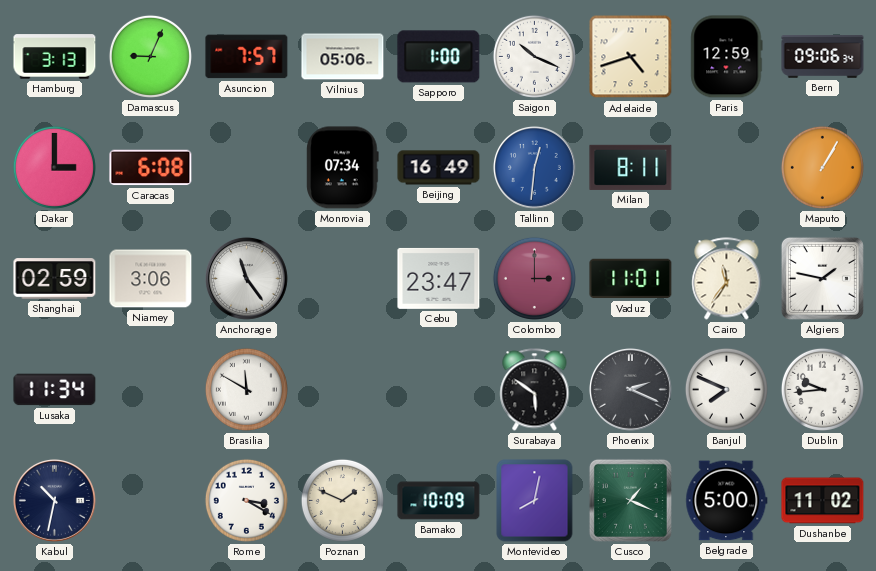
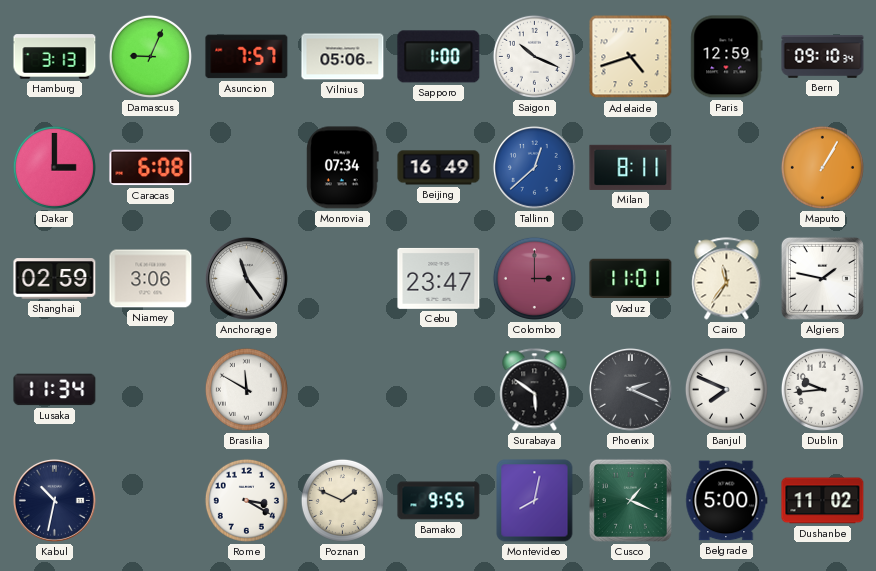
Bern: 09:06 -> 09:10
Tallinn: 12:31 -> 12:38
Bamako: 10:09 -> 9:55
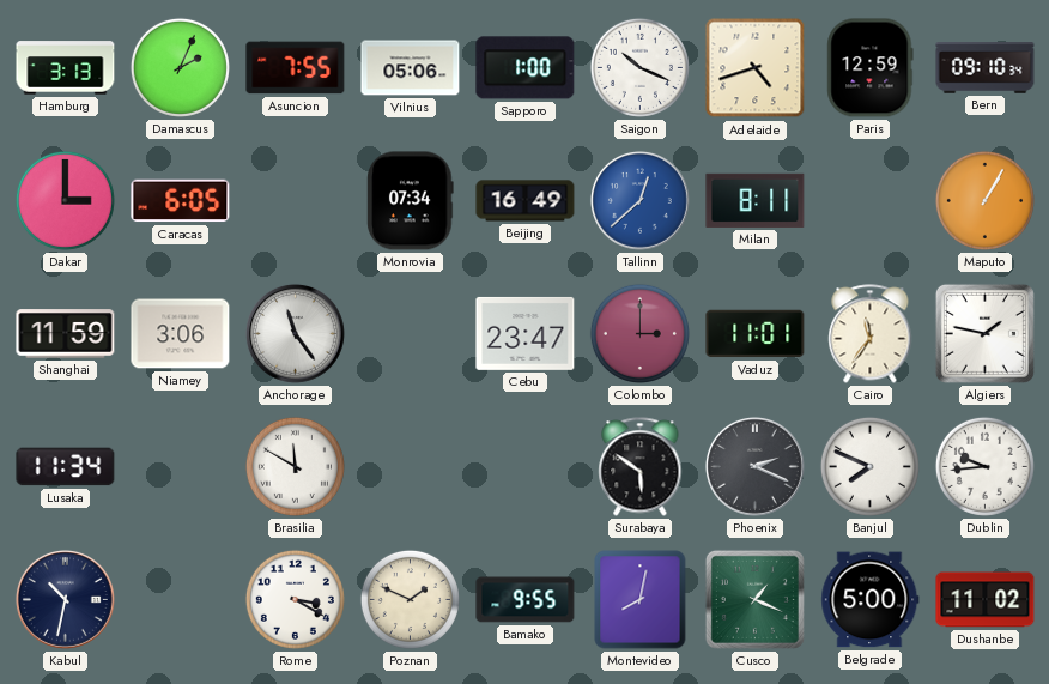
Damascus: 9:04 -> 2:04
Asuncion: 7:57 -> 7:55
Caracas: 6:08 -> 6:05
Shanghai: 02:59 -> 11:59
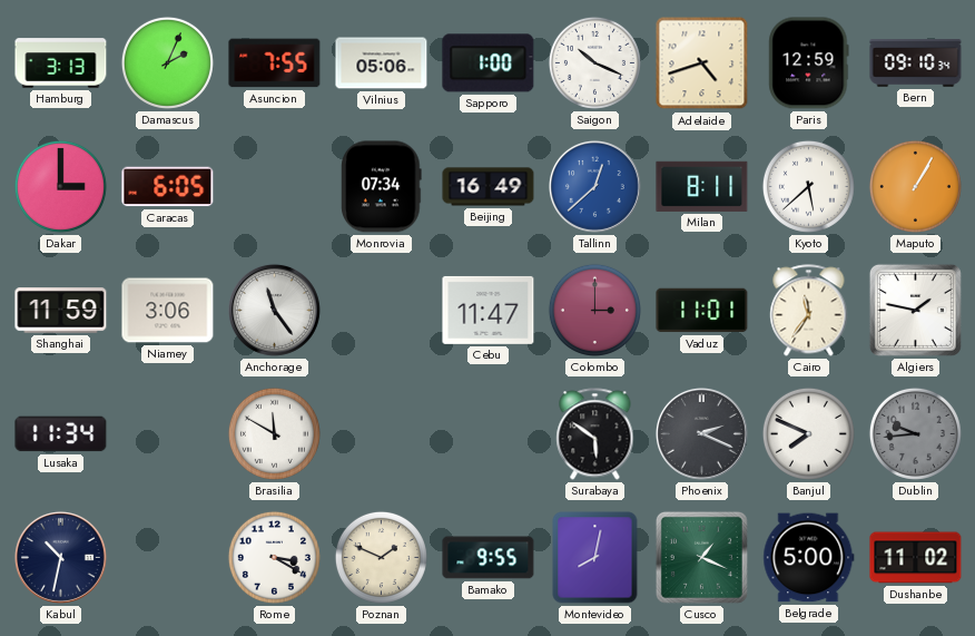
Kyoto: none -> 5:38
Cebu: 23:47 -> 11:47
Dublin dial: white -> grey
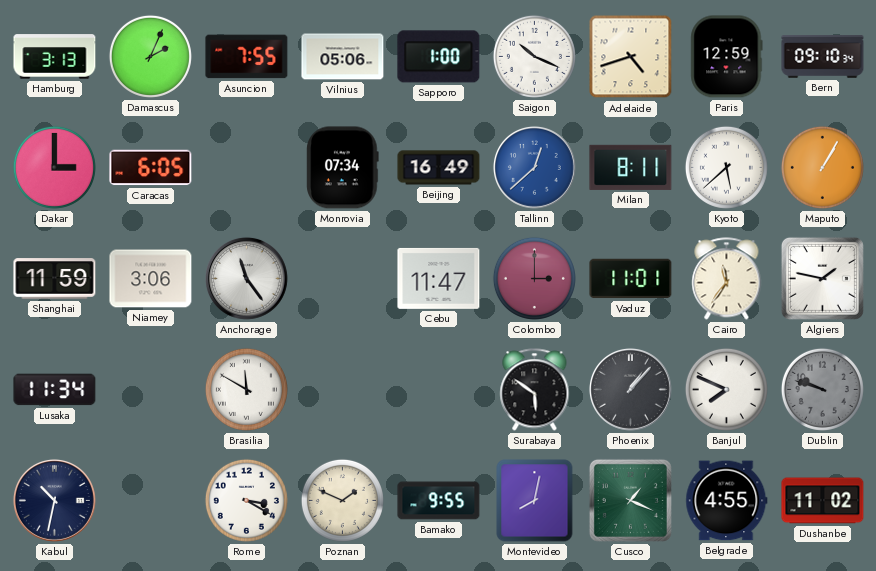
Phoenix: 2:19 -> 1:07
Dublin: 9:44 -> 9:48
Belgrade: 5:00 -> 4:55
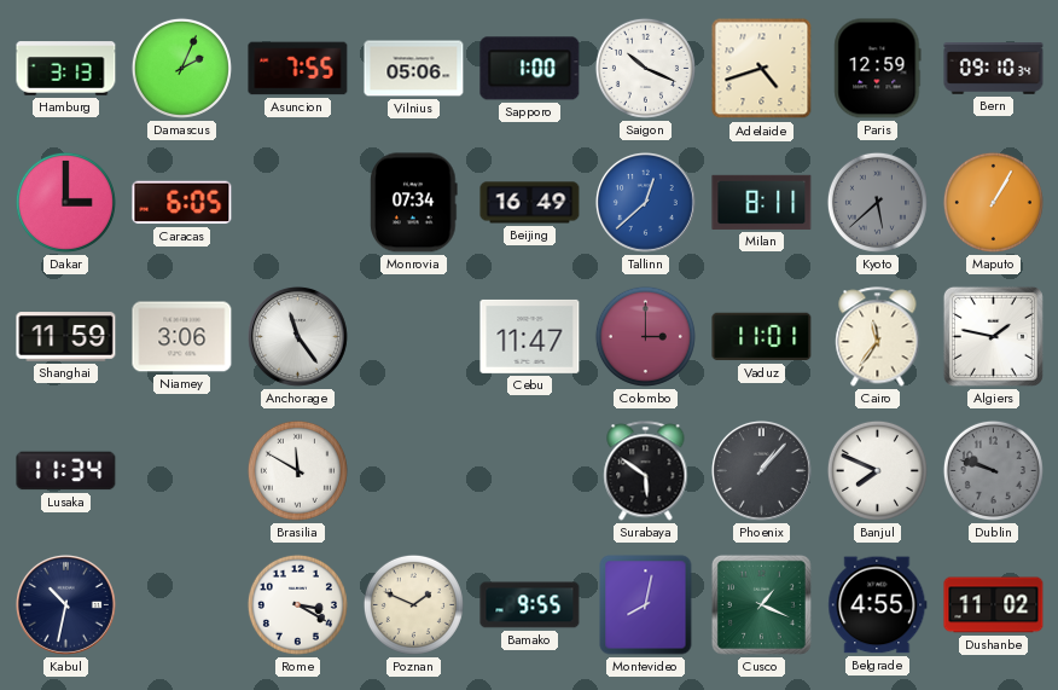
Kyoto dial: white -> grey
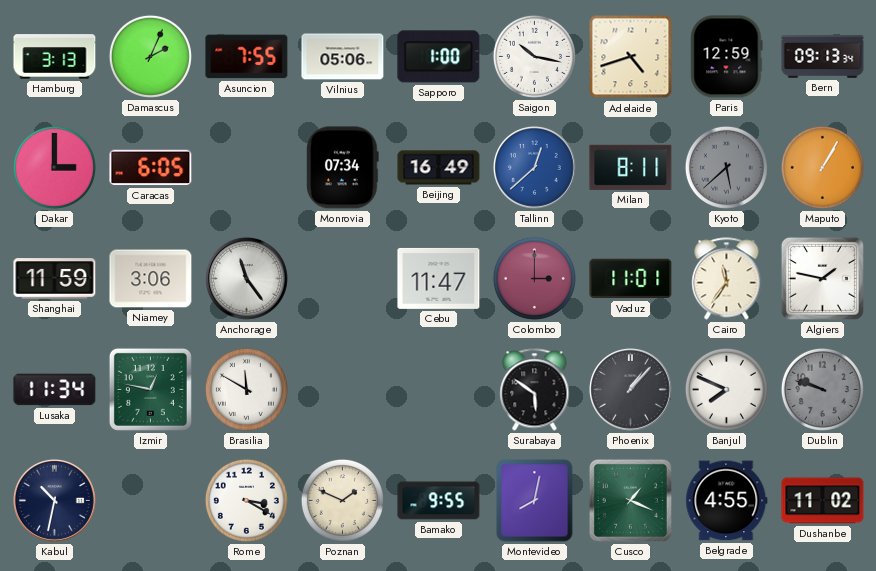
Saigon: 10:19 -> 10:17
Bern: 09:10 -> 09:13
Izmir: none -> 12:47
